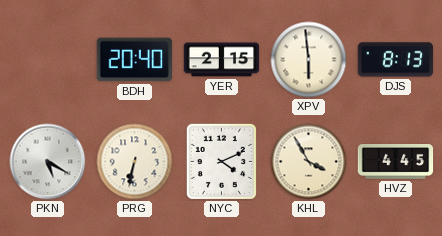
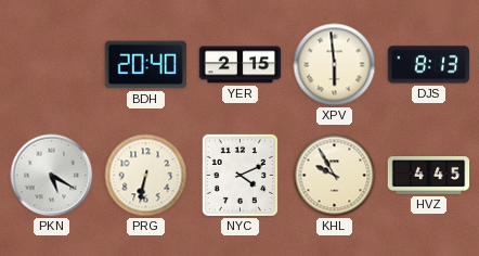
KHL: 3:55 -> 9:55
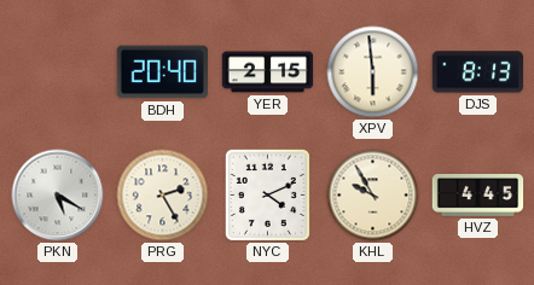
PRG: 6:32 -> 2:25
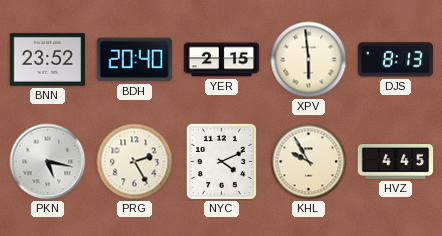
BNN: none -> 23:52
PKN: 5:20 -> 5:17
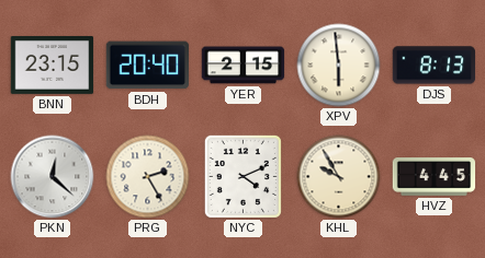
BNN: 23:52 -> 23:15
PKN: 5:17 -> 12:22
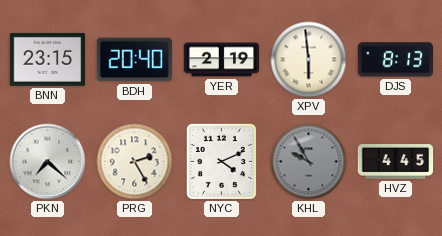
YER: 2:15 -> 2:19
PKN: 12:22 -> 7:22
KHL dial: cream -> grey
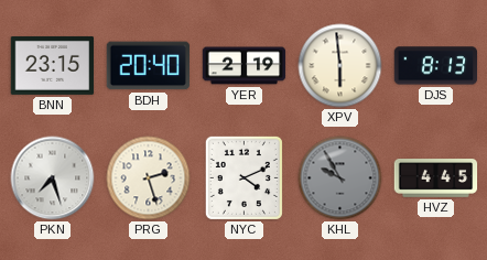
PKN: 7:22 -> 7:27
PRG: 2:25 -> 2:27
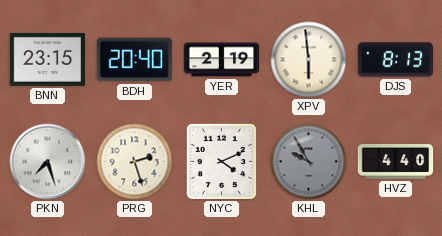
HVZ: 4:45 -> 4:40
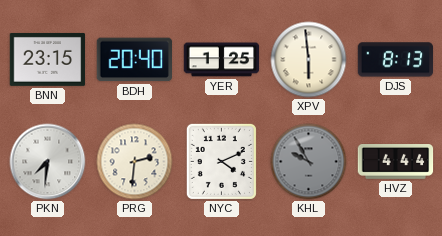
YER: 2:19 -> 1:25
PKN: 7:27 -> 7:31
PRG: 2:27 -> 2:31
HVZ: 4:40 -> 4:44
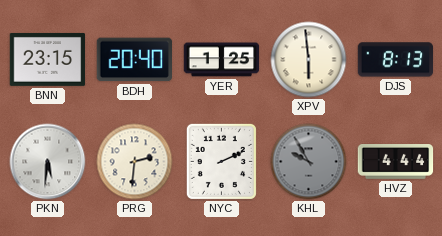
PKN: 7:31 -> 5:31
NYC: 4:11 -> 2:11
